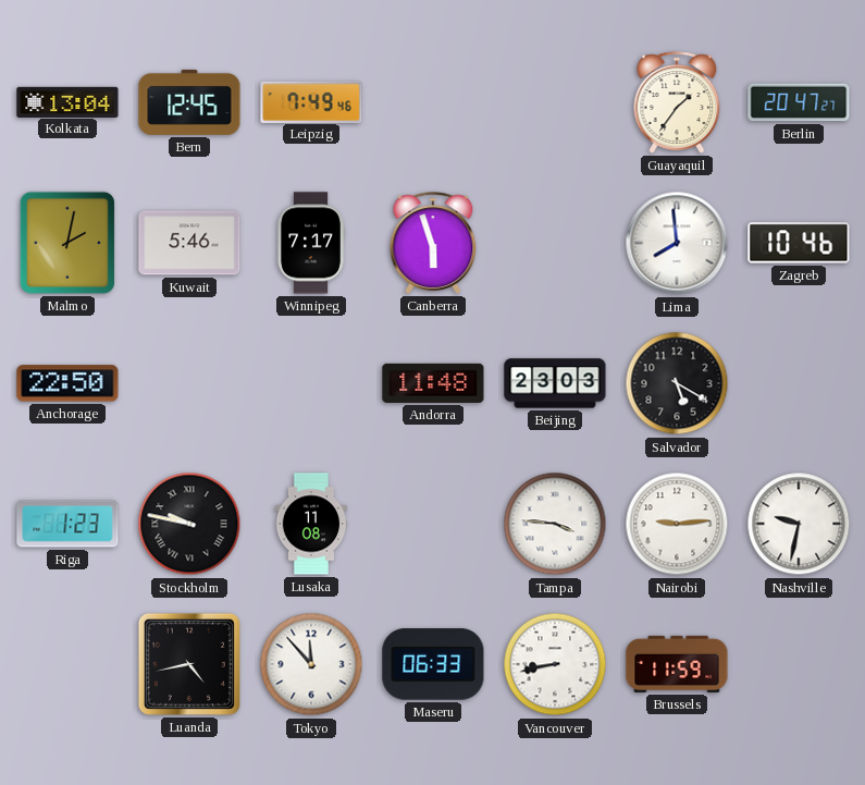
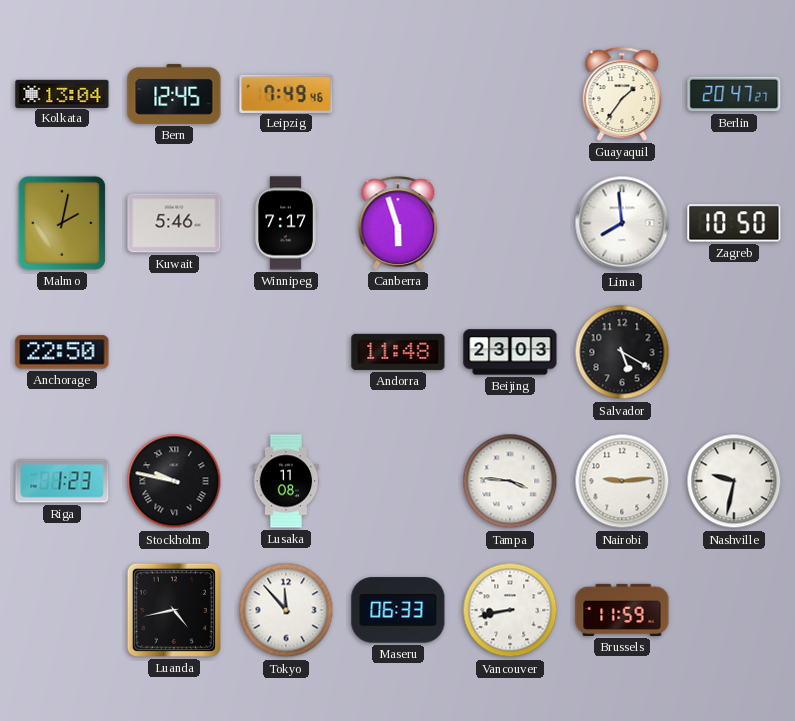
Zagreb: 10:46 -> 10:50
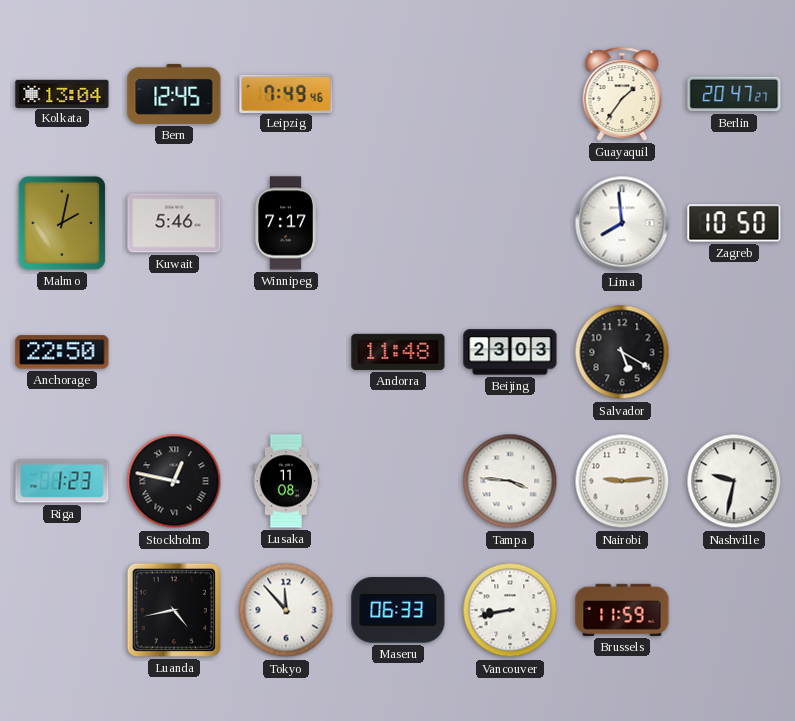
Canberra: 5:57 -> none
Stockholm: 9:47 -> 12:47
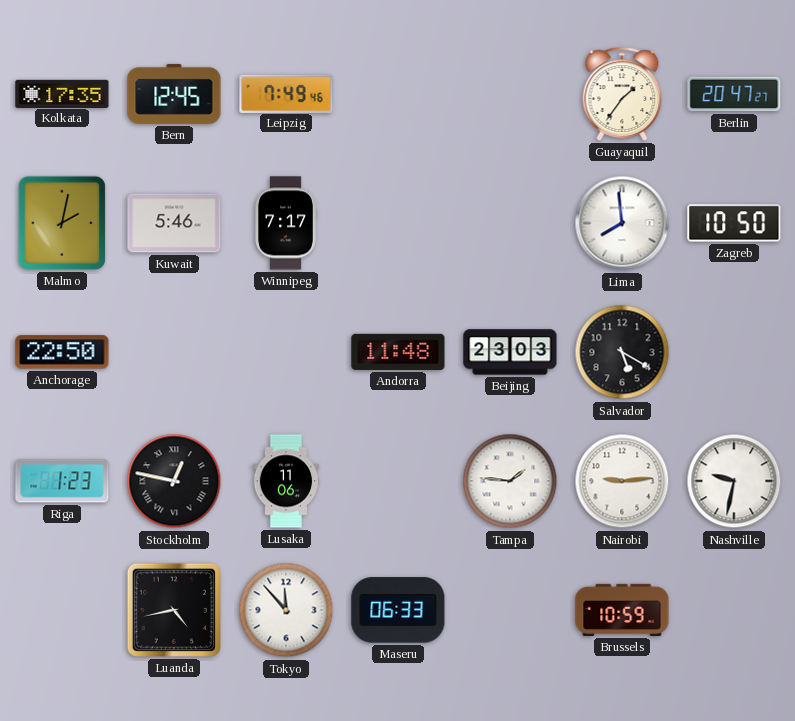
Kolkata: 13:04 -> 17:35
Lusaka: 11:08 -> 11:06
Tampa: 3:46 -> 1:46
Vancouver: 8:43 -> none
Brussels: 11:59 -> 10:59
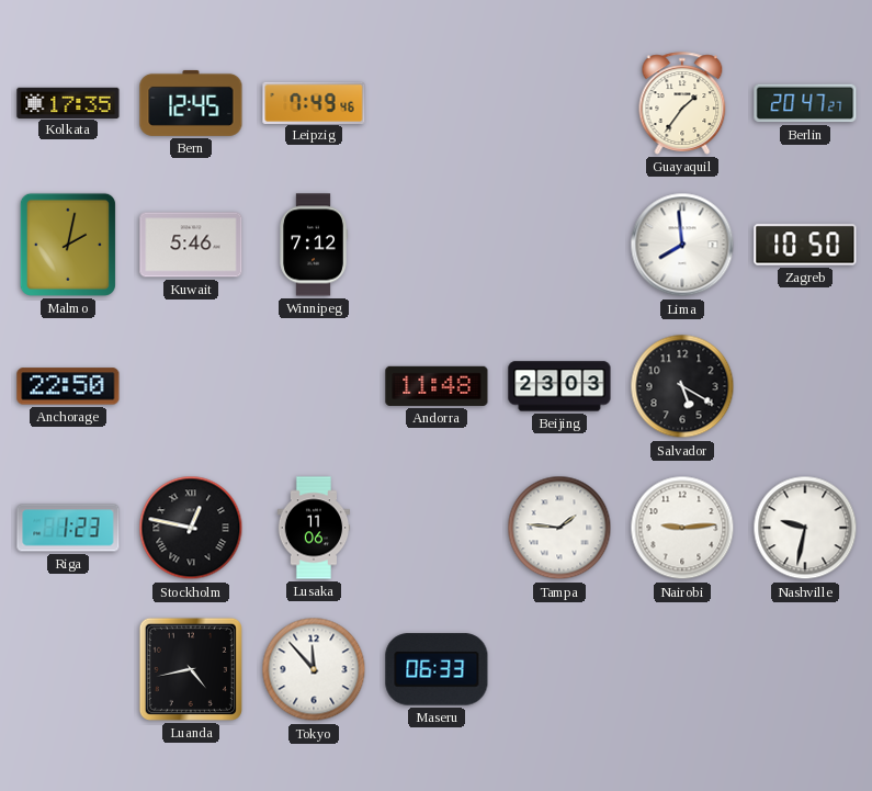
Winnipeg: 7:17 -> 7:12
Brussels: 10:59 -> none
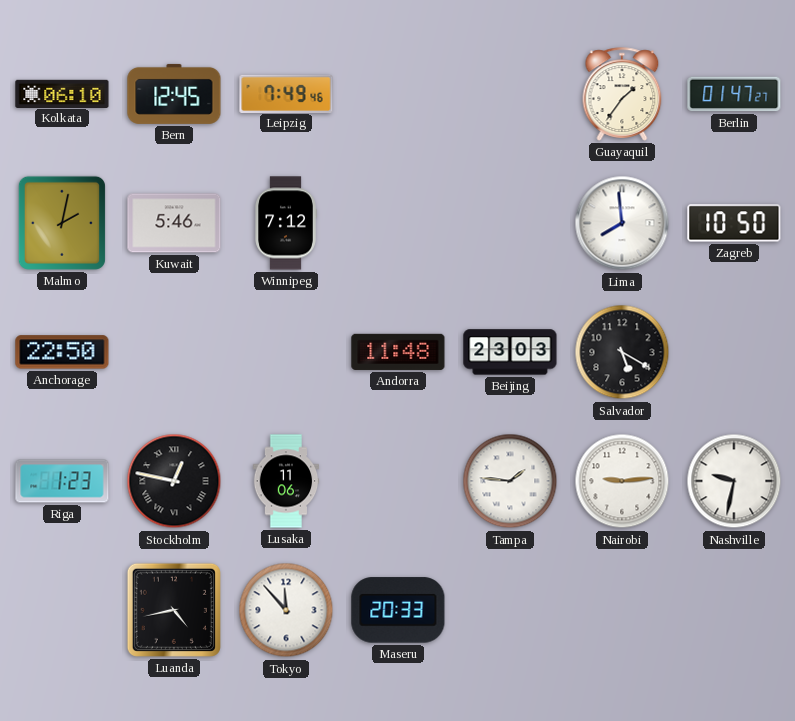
Kolkata: 17:35 -> 06:10
Berlin: 20:47 -> 01:47
Maseru: 06:33 -> 20:33
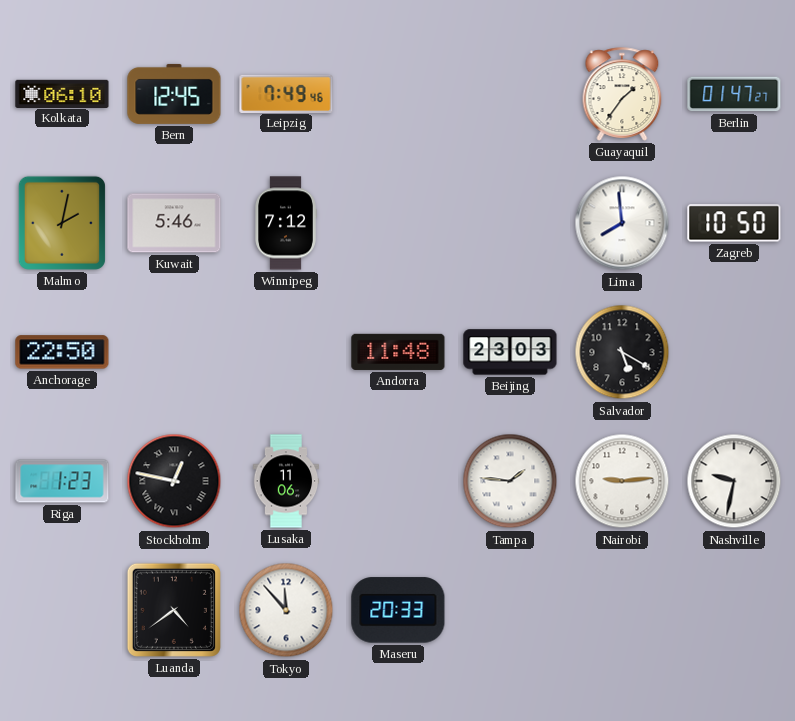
Luanda: 4:43 -> 4:39
